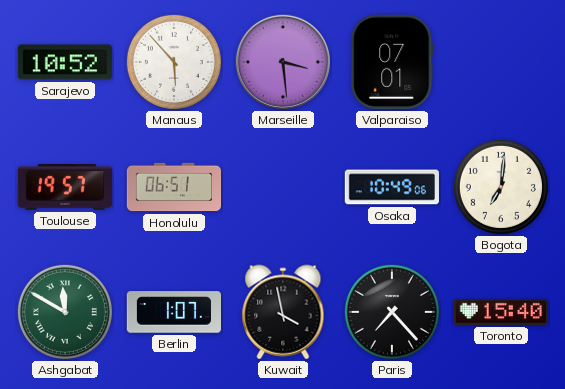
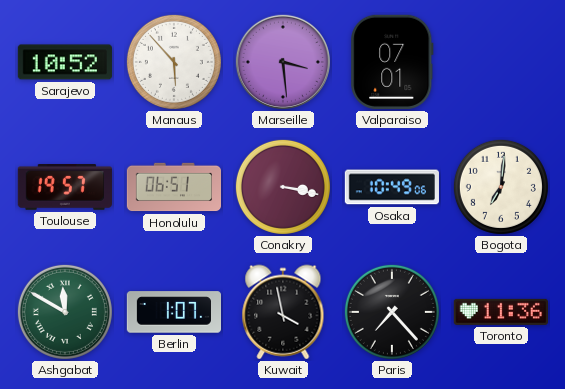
Conakry: none -> 3:17
Toronto: 15:40 -> 11:36
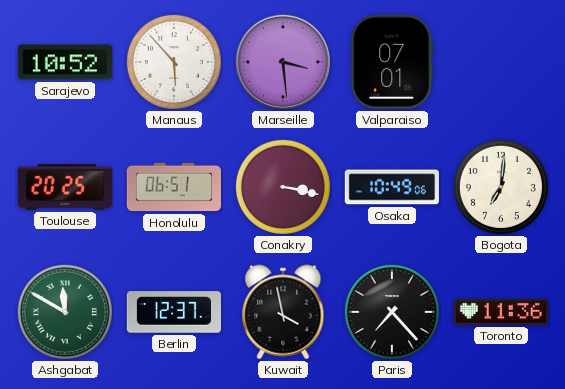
Toulouse: 19:57 -> 20:25
Berlin: 1:07 -> 12:37
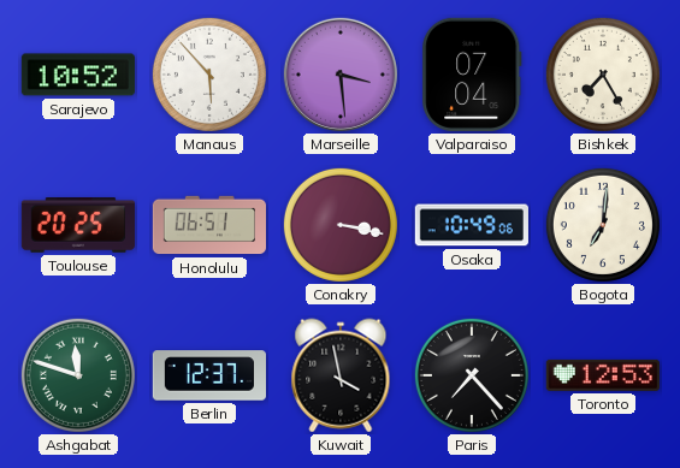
Valparaiso: 07:01 -> 07:04
Bishkek: none -> 7:25
Ashgabat: 11:50 -> 11:48
Toronto: 11:36 -> 12:53
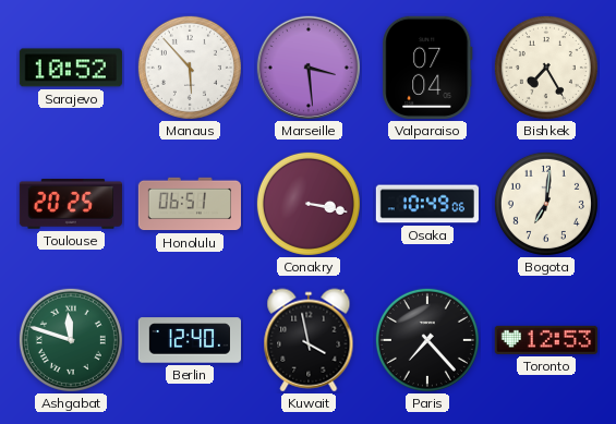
Berlin: 12:37 -> 12:40
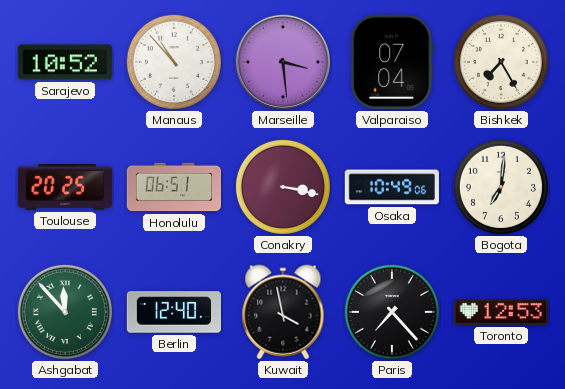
Manaus: 5:53 -> 10:53
Ashgabat: 11:48 -> 11:53
